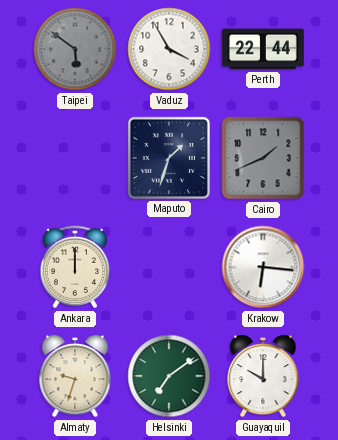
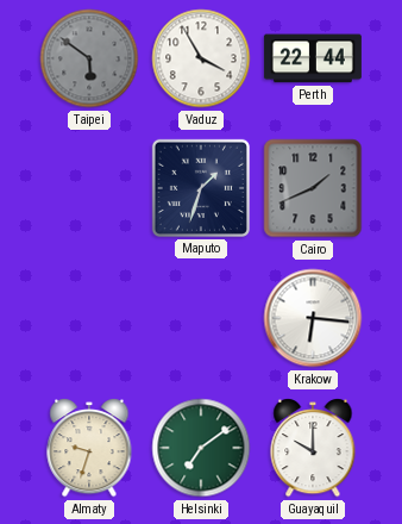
Ankara: 12:00 -> none
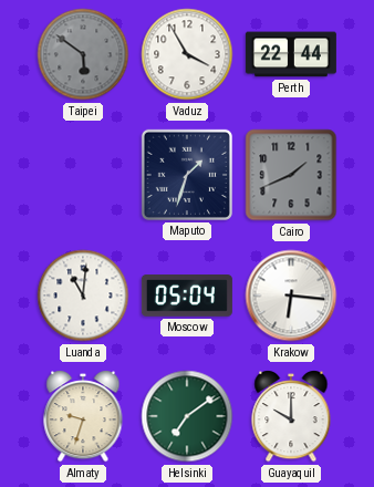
Luanda: none -> 11:01
Moscow: none -> 05:04
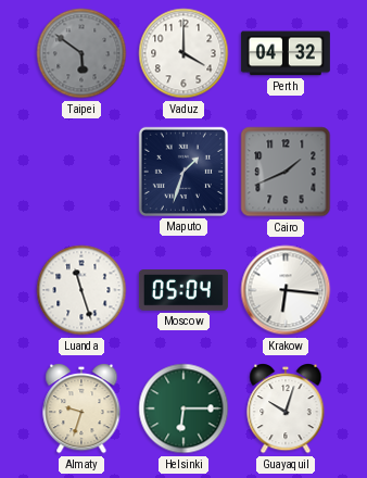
Vaduz: 3:55 -> 4:00
Perth: 22:44 -> 04:32
Luanda: 11:01 -> 11:27
Helsinki: 7:09 -> 6:15
Guayaquil: 10:00 -> 10:03
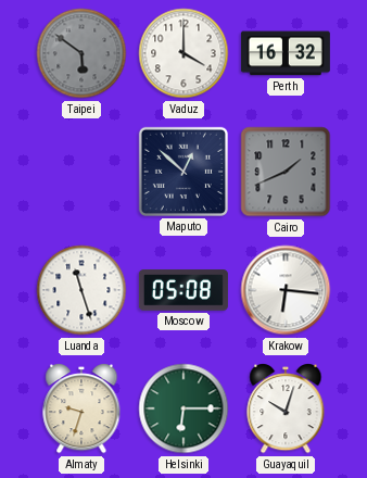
Perth: 04:32 -> 16:32
Maputo: 1:33 -> 12:52
Moscow: 05:04 -> 05:08
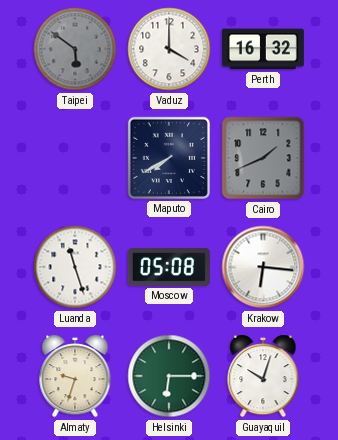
Maputo: 12:52 -> 7:40
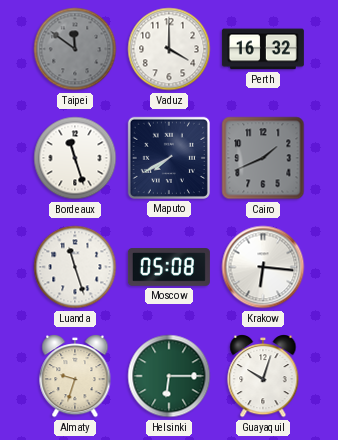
Taipei: 5:51 -> 11:51
Bordeaux: none -> 11:27
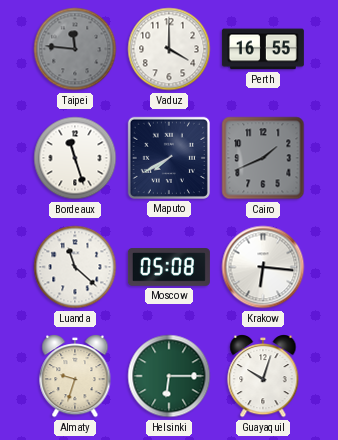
Taipei: 11:51 -> 11:46
Perth: 16:32 -> 16:55
Luanda: 11:27 -> 11:22
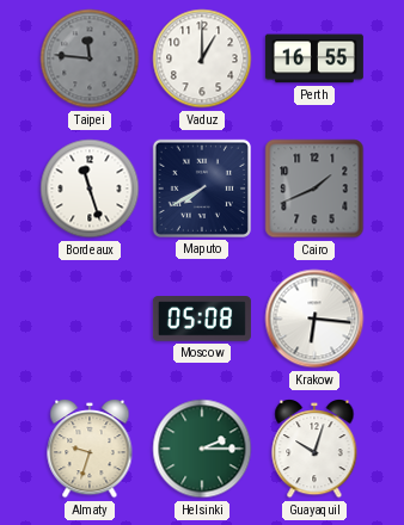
Vaduz: 4:00 -> 1:00
Luanda: 11:22 -> none
Helsinki: 6:15 -> 2:15
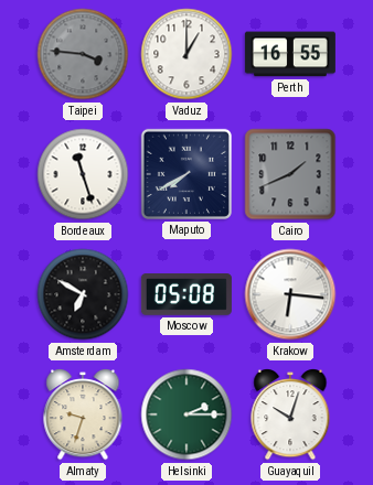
Taipei: 11:46 -> 3:46
Amsterdam: none -> 6:50
